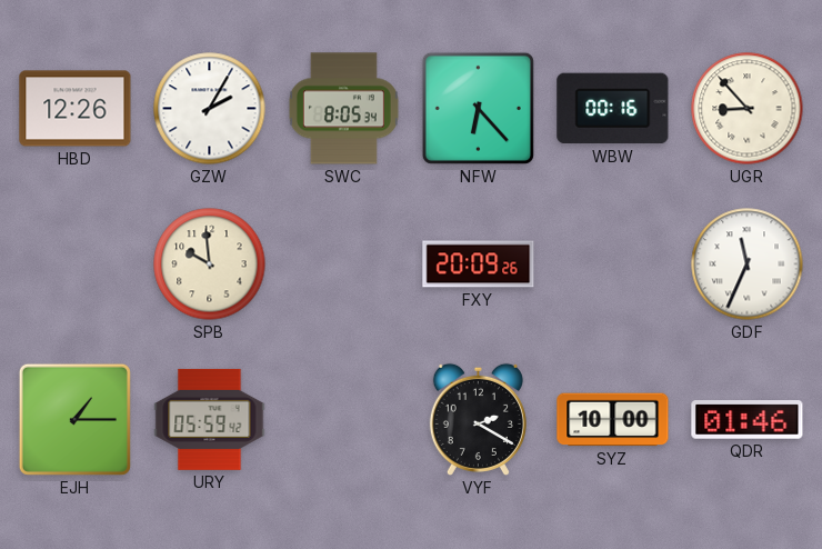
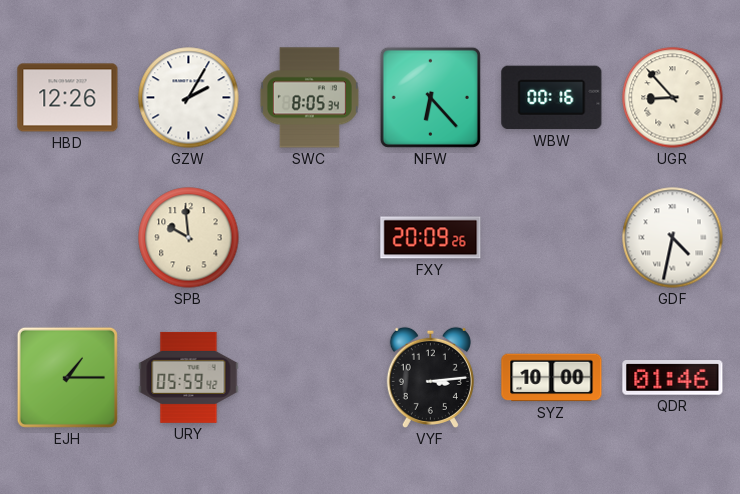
GDF: 11:34 -> 4:32
VYF: 2:20 -> 3:14
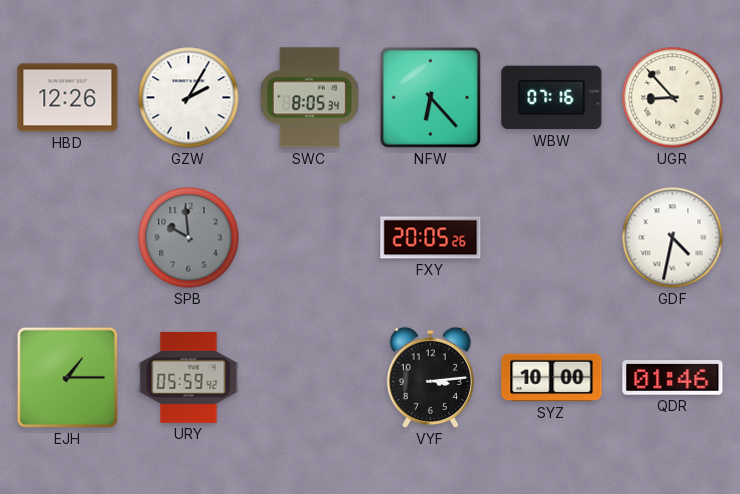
WBW: 00:16 -> 07:16
SPB dial: cream -> grey
FXY: 20:09 -> 20:05
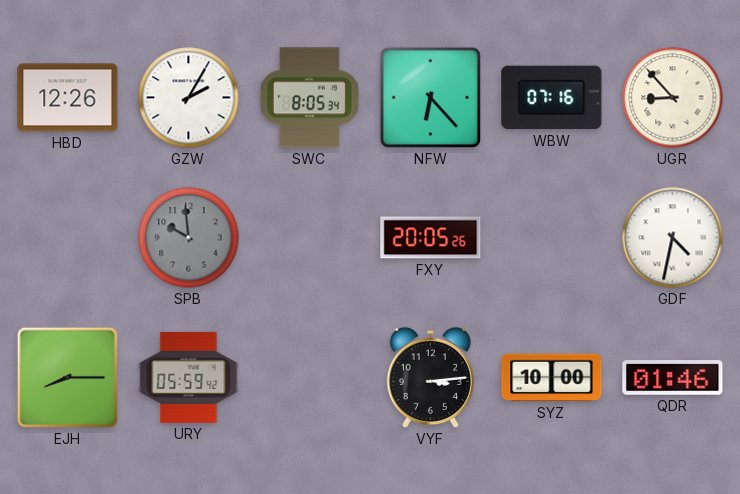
EJH: 1:15 -> 8:15
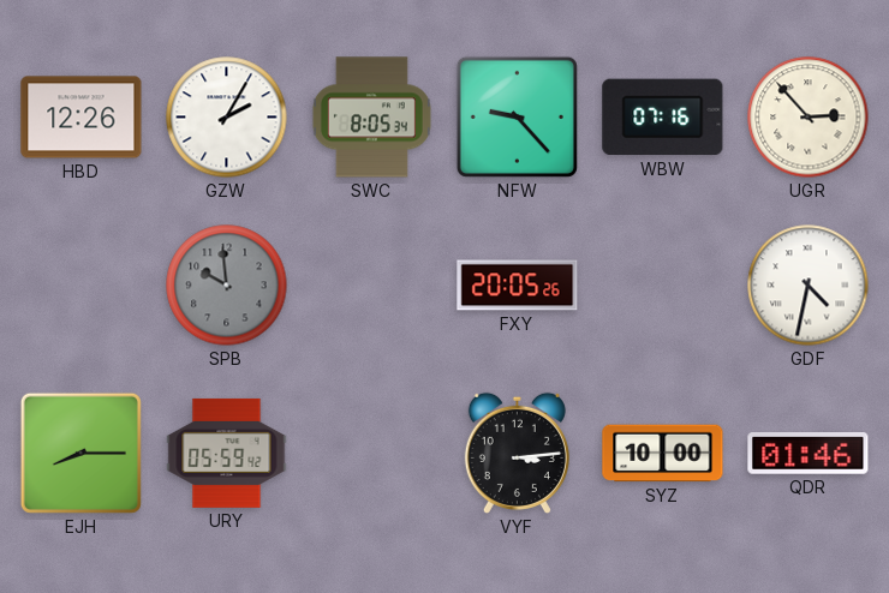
NFW: 6:23 -> 9:23
UGR: 8:53 -> 2:53
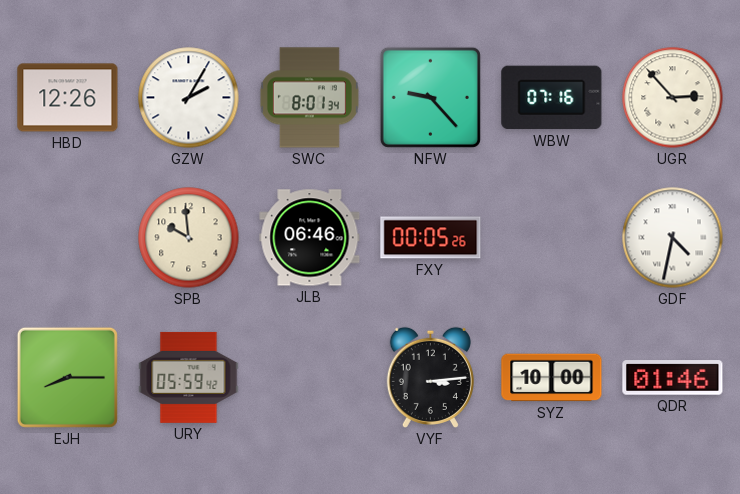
SWC: 8:05 -> 8:01
SPB dial: grey -> cream
JLB: none -> 06:46
FXY: 20:05 -> 00:05
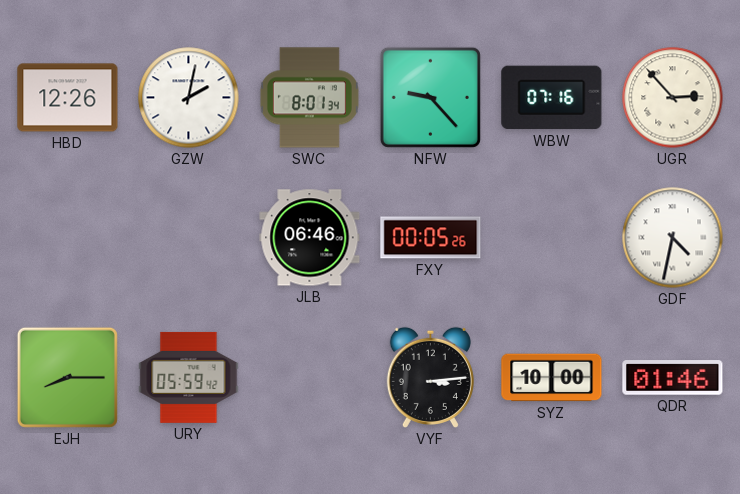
GZW: 2:05 -> 2:02
SPB: 9:59 -> none
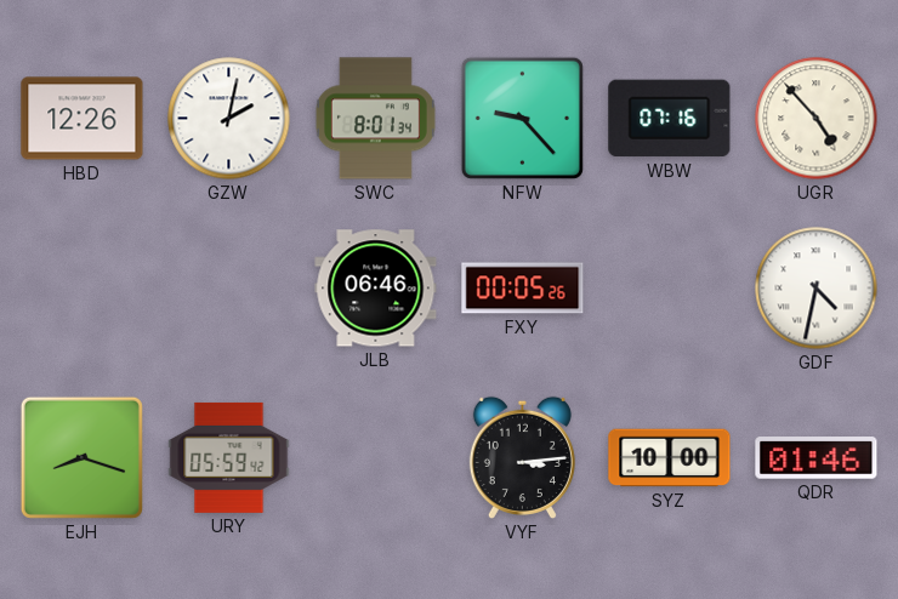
UGR: 2:53 -> 4:53
EJH: 8:15 -> 8:18
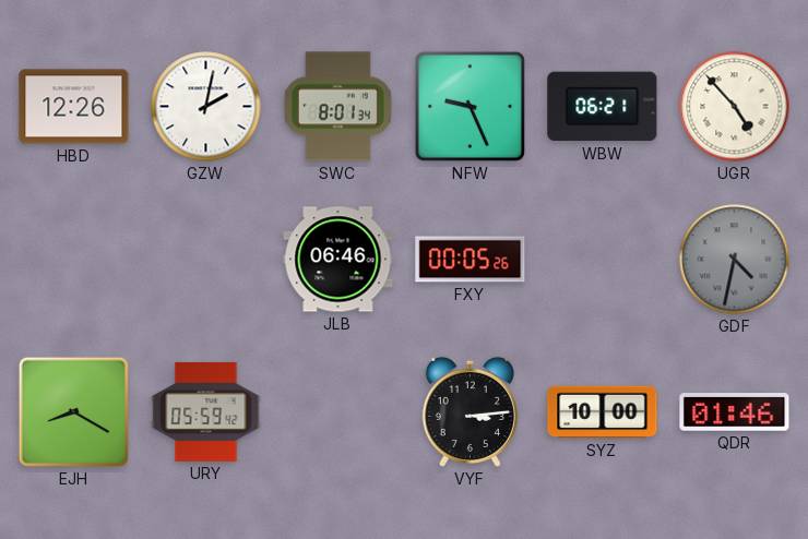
NFW: 9:23 -> 9:26
WBW: 07:16 -> 06:21
GDF dial: white -> grey
EJH: 8:18 -> 8:20
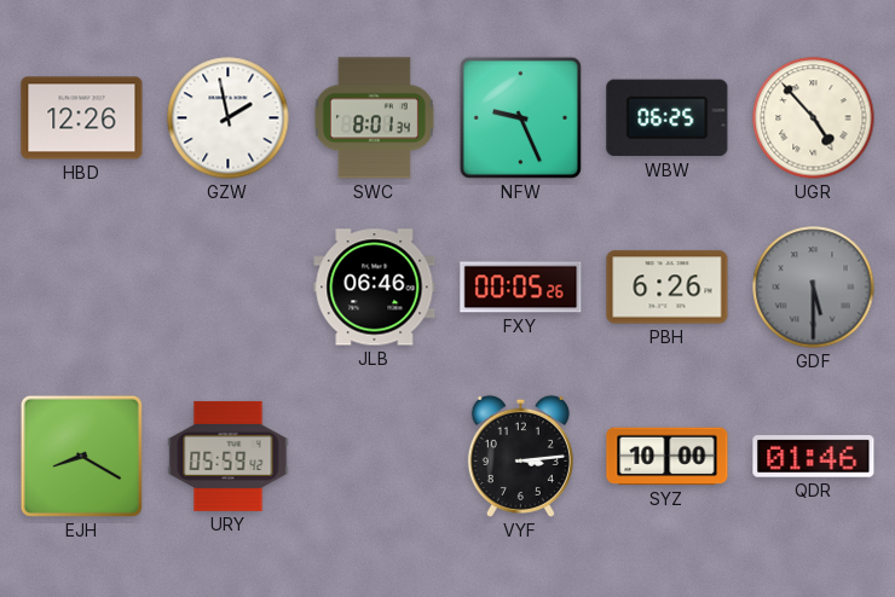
GZW: 2:02 -> 1:58
WBW: 06:21 -> 06:25
PBH: none -> 6:26
GDF: 4:32 -> 5:30
